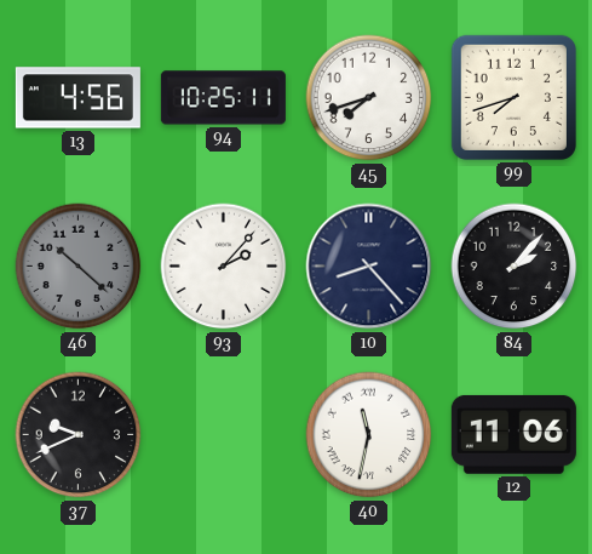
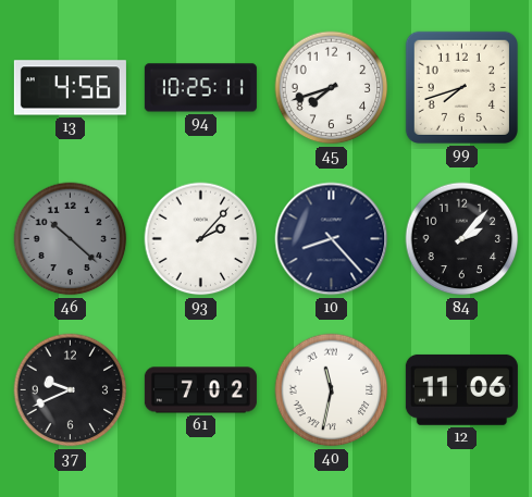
61: none -> 7:02
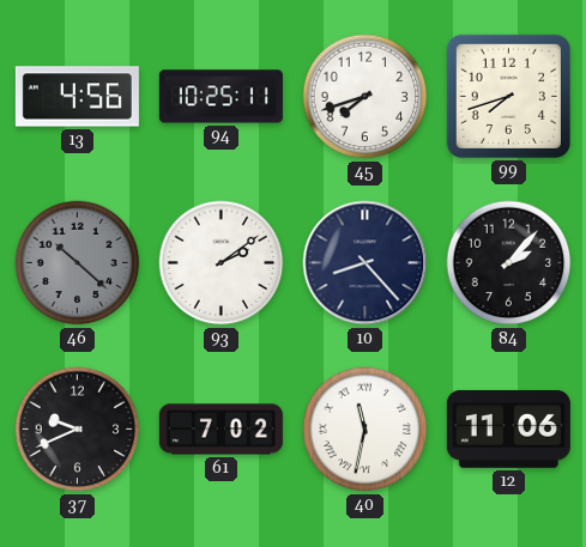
93: 2:07 -> 2:09
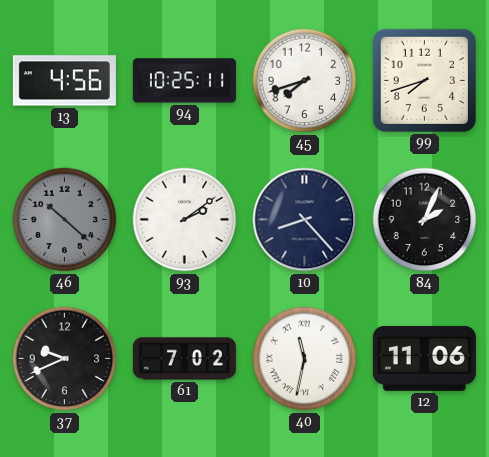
84: 2:07 -> 2:04
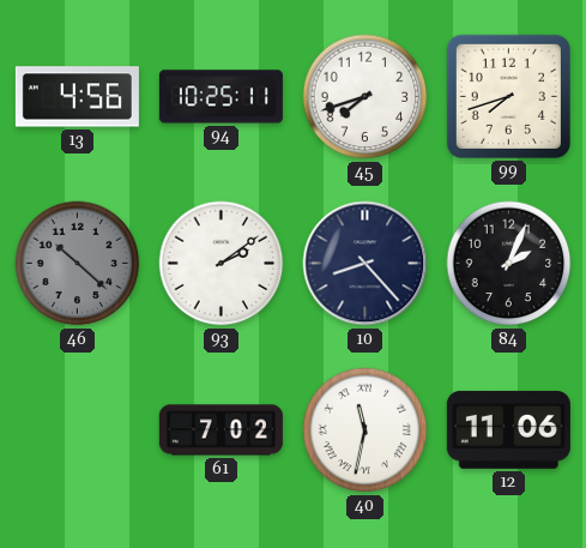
37: 9:41 -> none
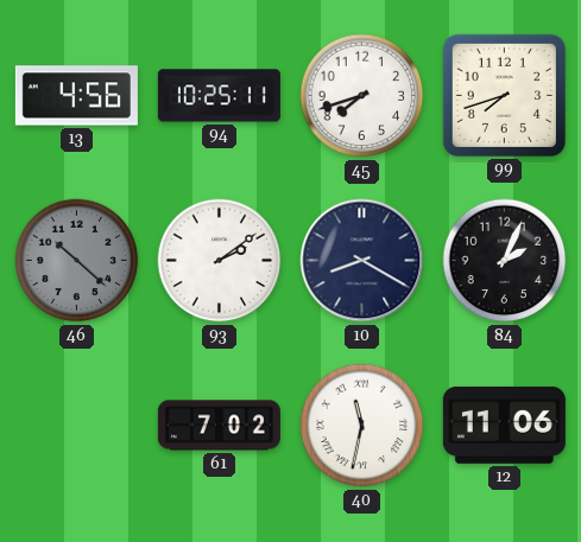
10: 8:23 -> 8:20
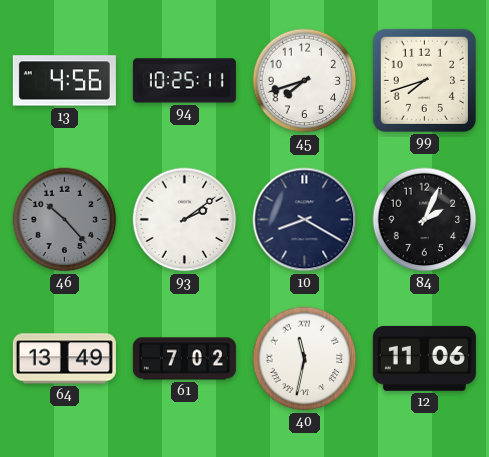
46: 10:22 -> 10:23
64: none -> 13:49
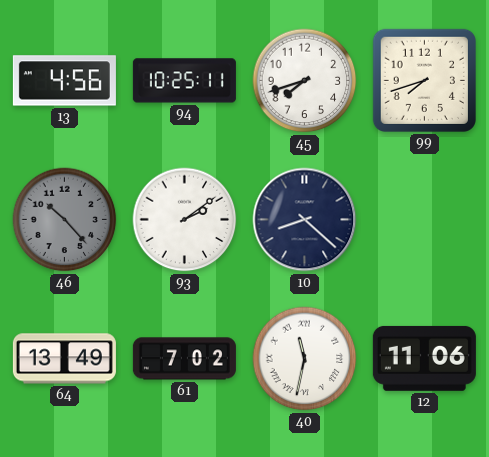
10: 8:20 -> 8:22
84: 2:04 -> none
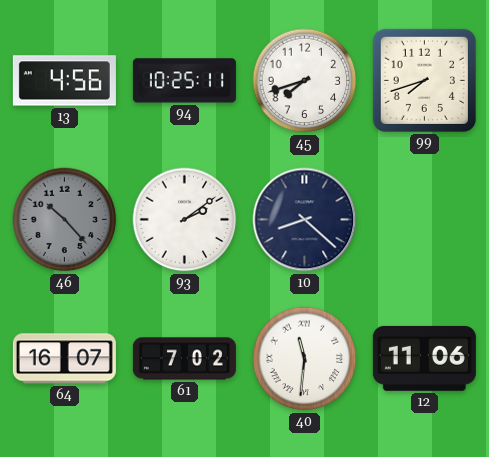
64: 13:49 -> 16:07
40: 11:32 -> 11:31
